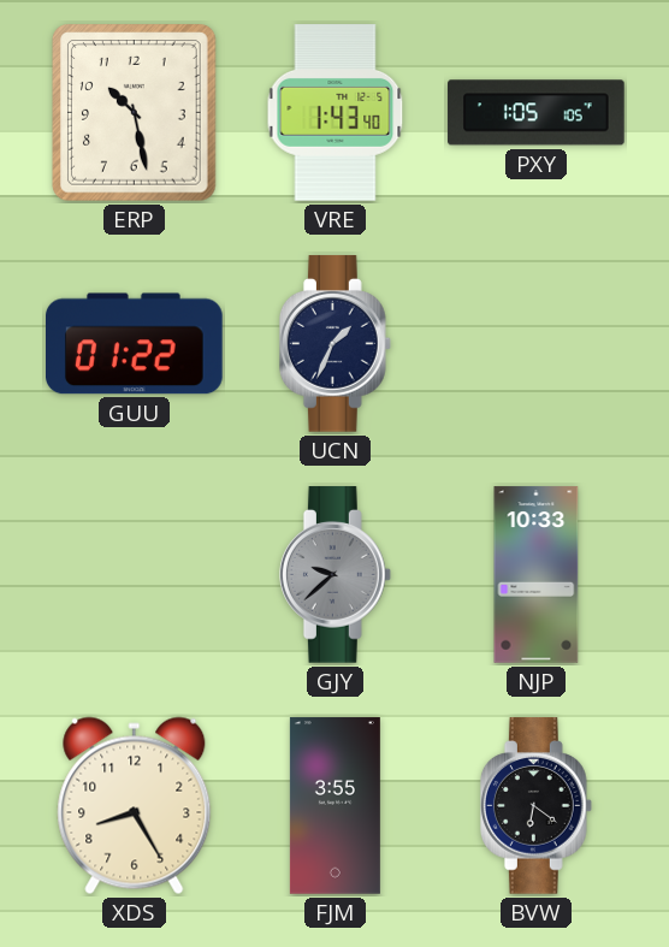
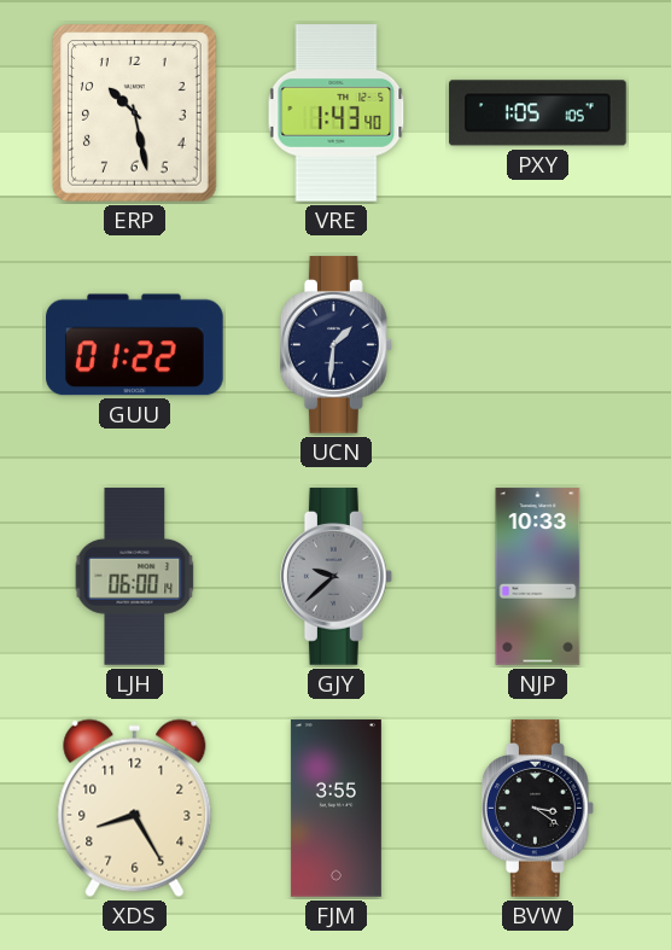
UCN: 1:34 -> 1:31
LJH: none -> 06:00
BVW: 6:21 -> 3:21
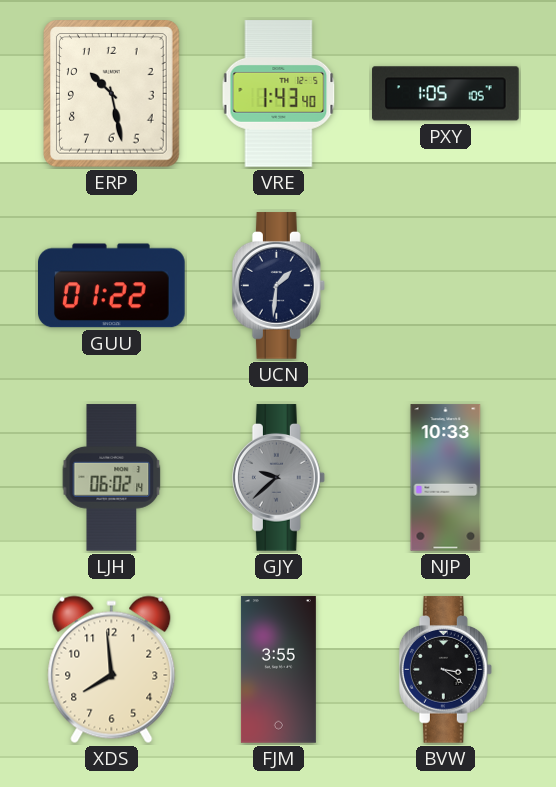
LJH: 06:00 -> 06:02
XDS: 8:25 -> 7:59
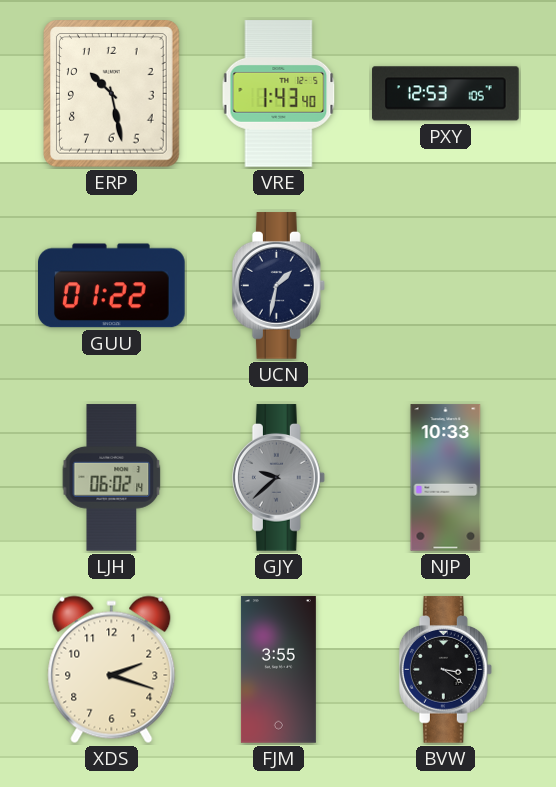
PXY: 1:05 -> 12:53
UCN: 1:31 -> 1:32
XDS: 7:59 -> 2:18
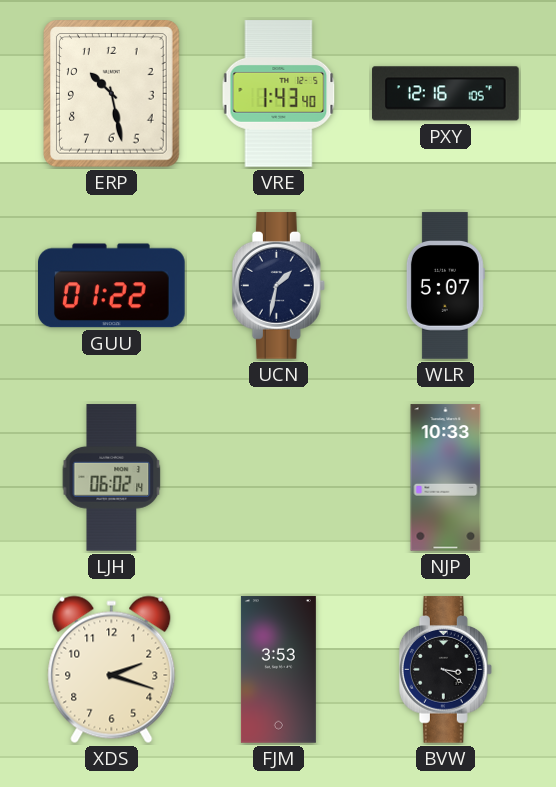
PXY: 12:53 -> 12:16
WLR: none -> 5:07
GJY: 9:38 -> none
FJM: 3:55 -> 3:53
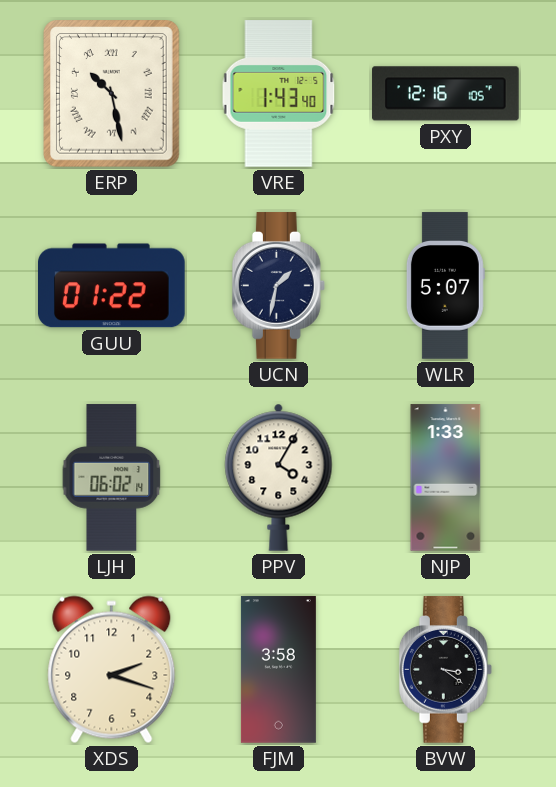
ERP numerals: Arabic -> Roman
PPV: none -> 4:05
NJP: 10:33 -> 1:33
FJM: 3:53 -> 3:58
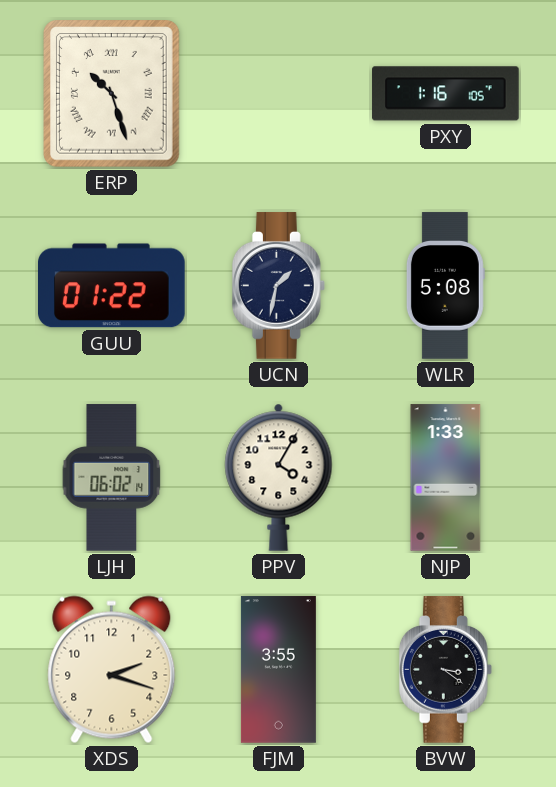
ERP: 10:28 -> 10:27
VRE: 1:43 -> none
PXY: 12:16 -> 1:16
WLR: 5:07 -> 5:08
FJM: 3:58 -> 3:55
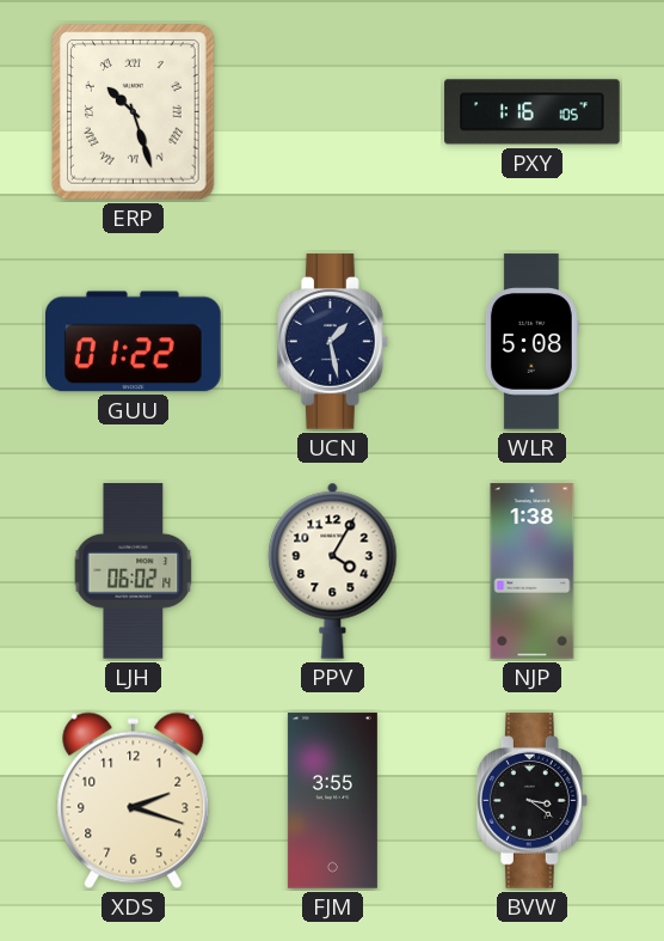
UCN: 1:32 -> 1:28
NJP: 1:33 -> 1:38
